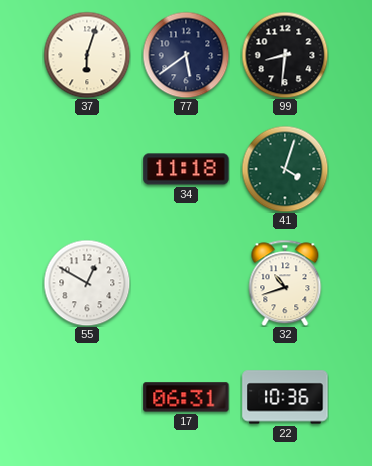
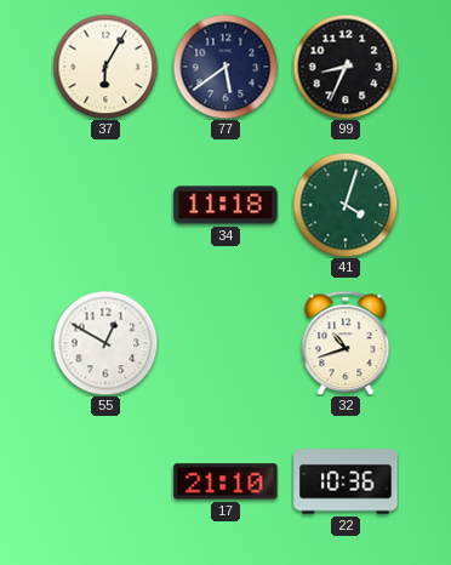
37: 6:03 -> 6:05
99: 8:31 -> 8:34
17: 06:31 -> 21:10
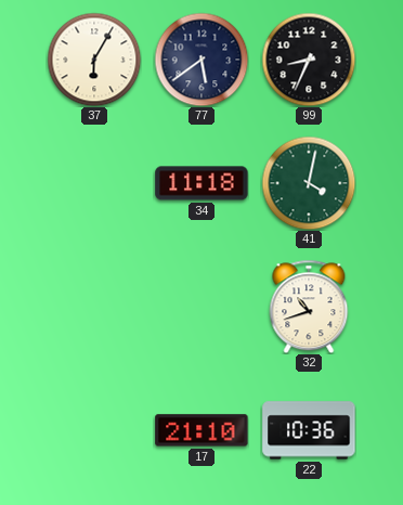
41: 4:03 -> 4:02
55: 12:50 -> none
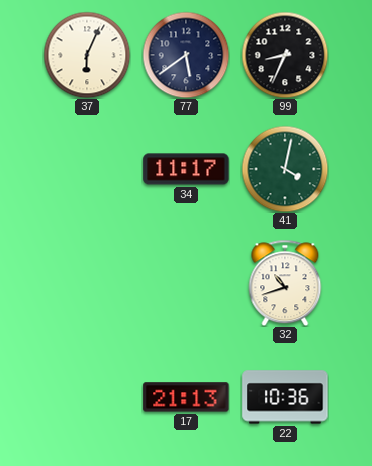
37: 6:05 -> 6:04
34: 11:18 -> 11:17
17: 21:10 -> 21:13
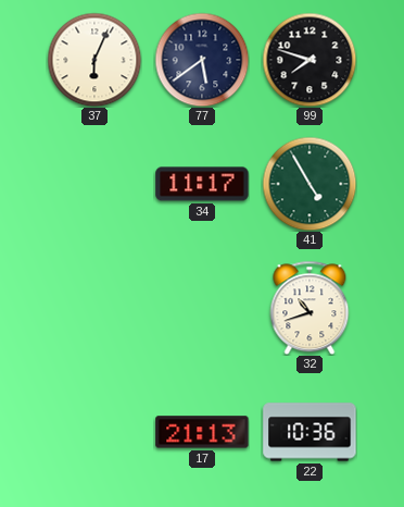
99: 8:34 -> 7:48
41: 4:02 -> 4:55
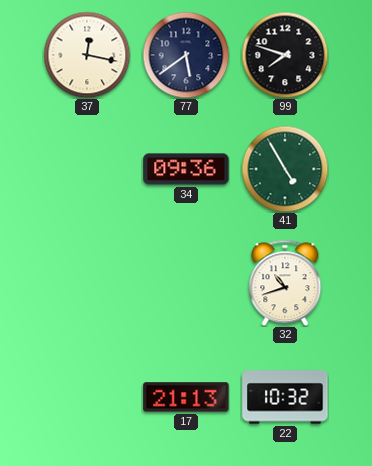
37: 6:04 -> 12:17
34: 11:17 -> 09:36
22: 10:36 -> 10:32
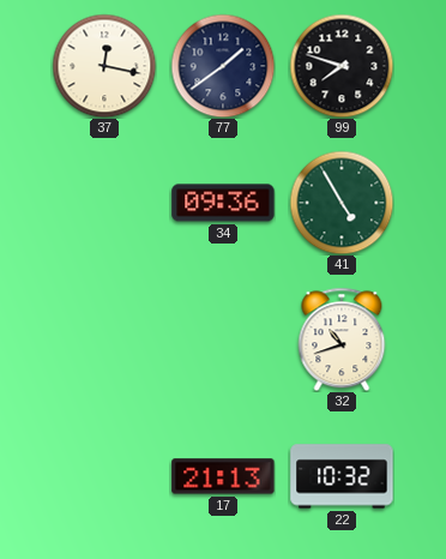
77: 5:39 -> 1:39
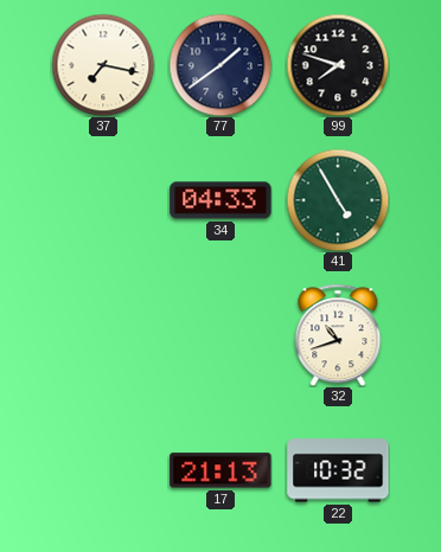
37: 12:17 -> 7:17
34: 09:36 -> 04:33
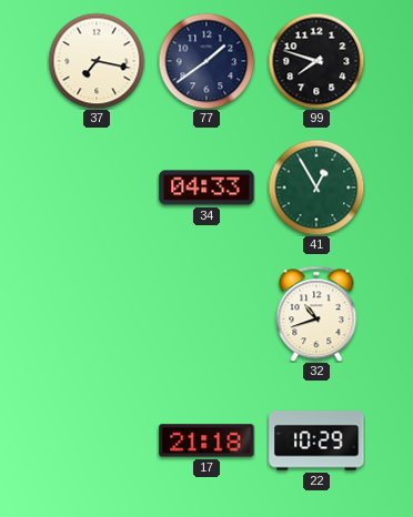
41: 4:55 -> 12:55
17: 21:13 -> 21:18
22: 10:32 -> 10:29
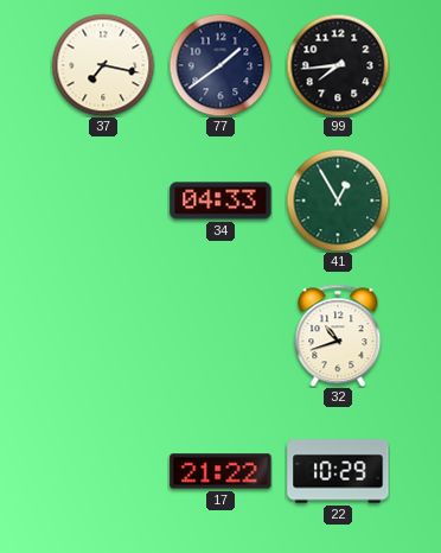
99: 7:48 -> 7:44
17: 21:18 -> 21:22
